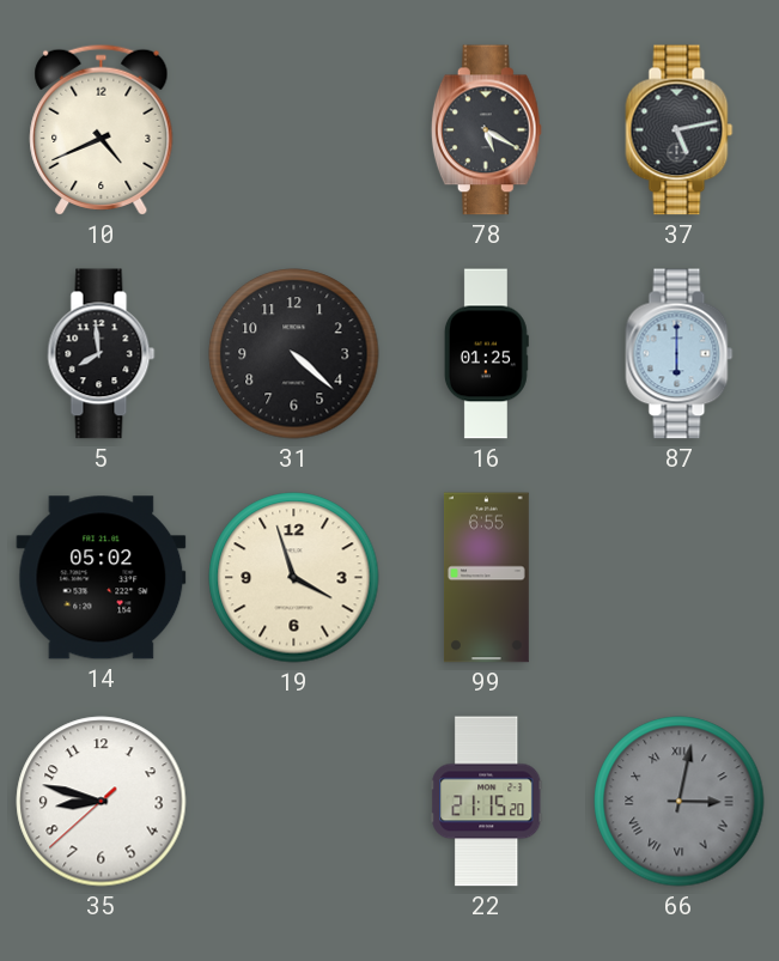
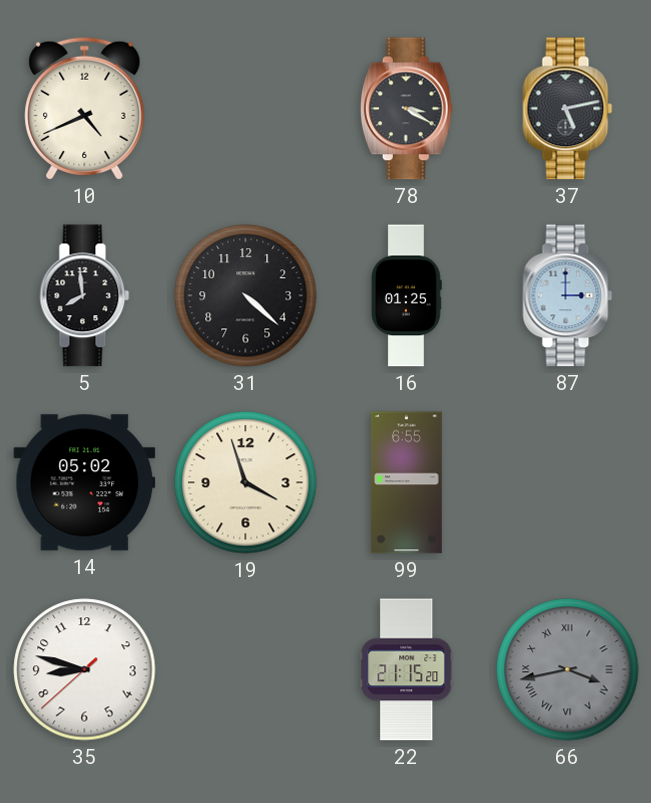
78: 5:20 -> 3:20
87: 6:00 -> 3:00
66: 3:02 -> 3:43
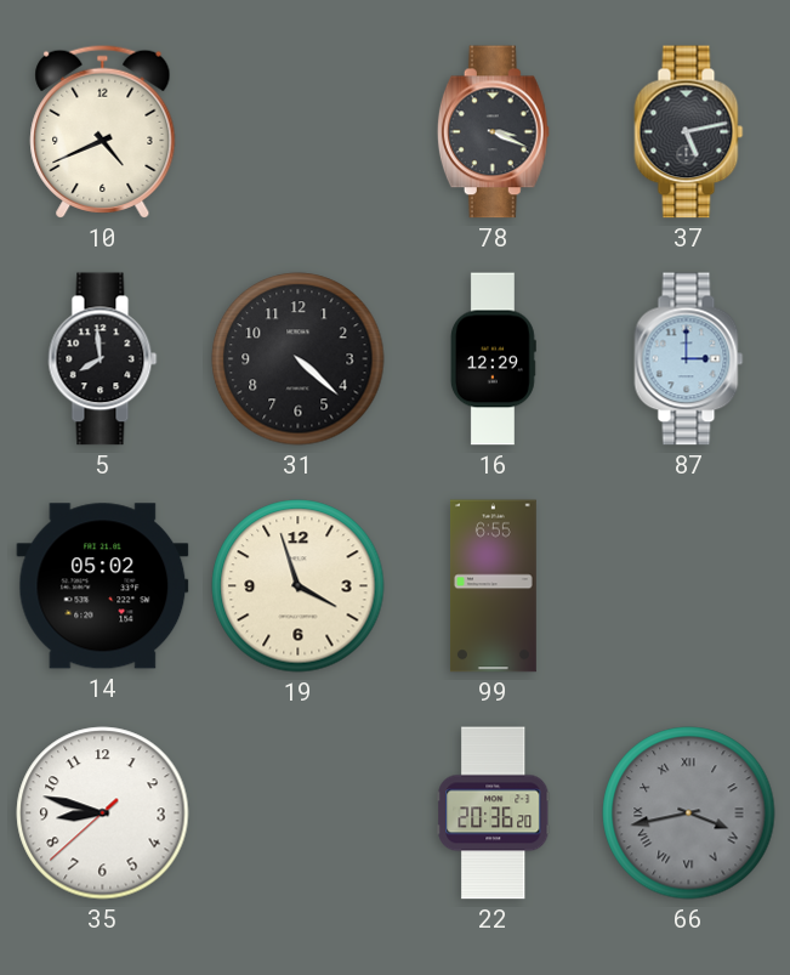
78: 3:20 -> 3:19
16: 01:25 -> 12:29
22: 21:15 -> 20:36
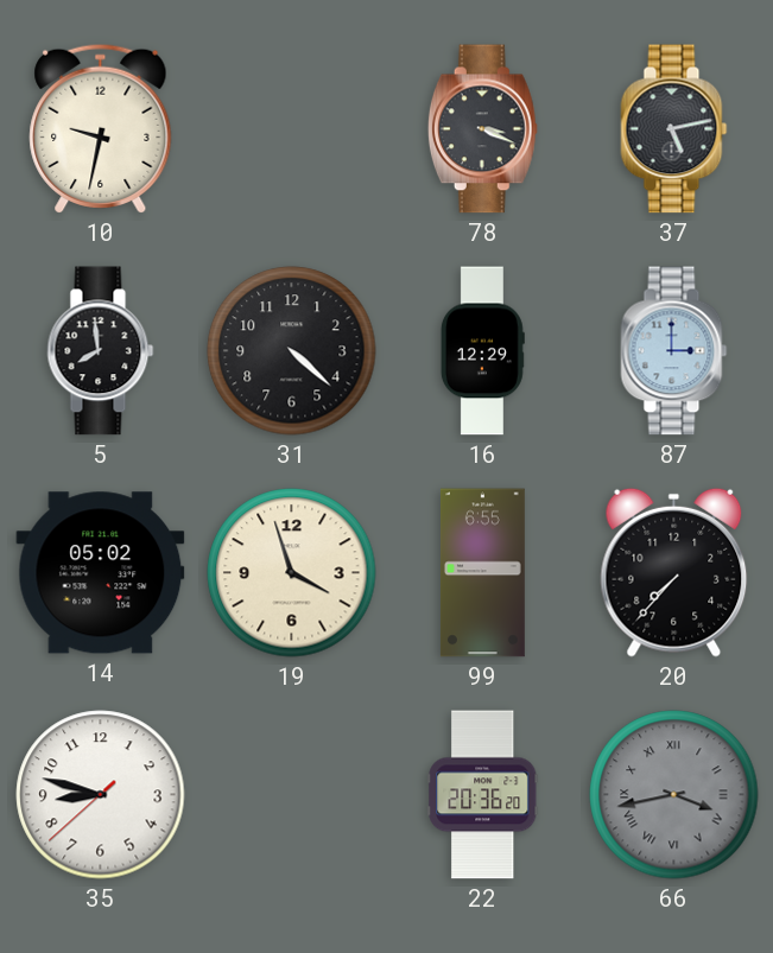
10: 4:41 -> 9:32
20: none -> 7:37
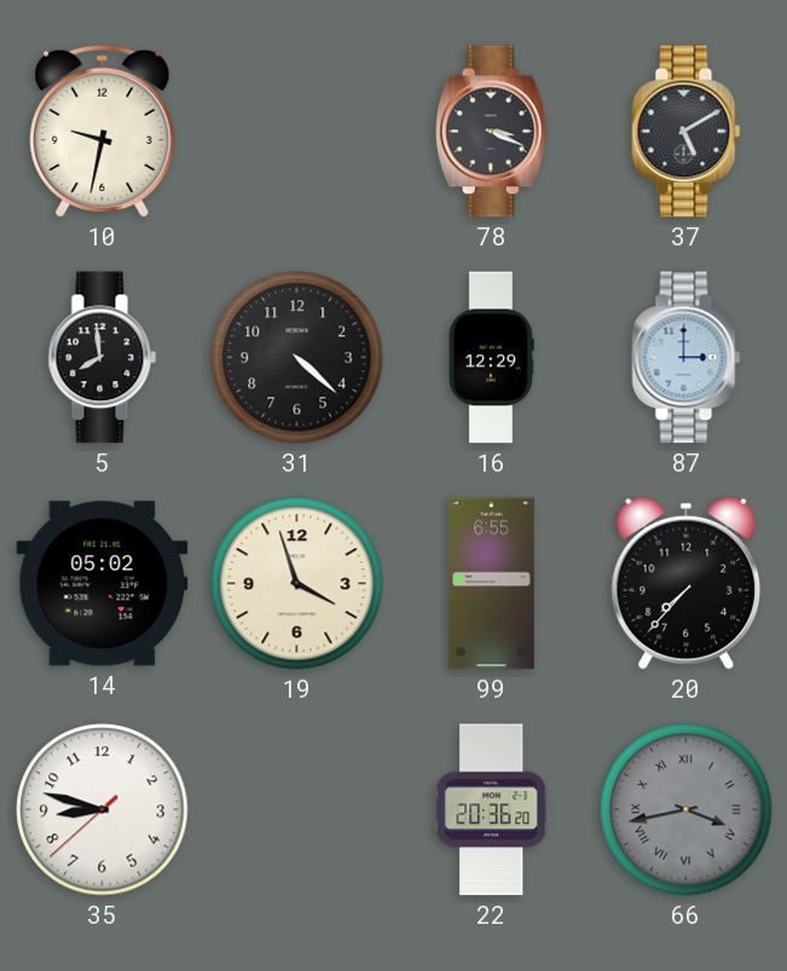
37: 5:13 -> 5:10
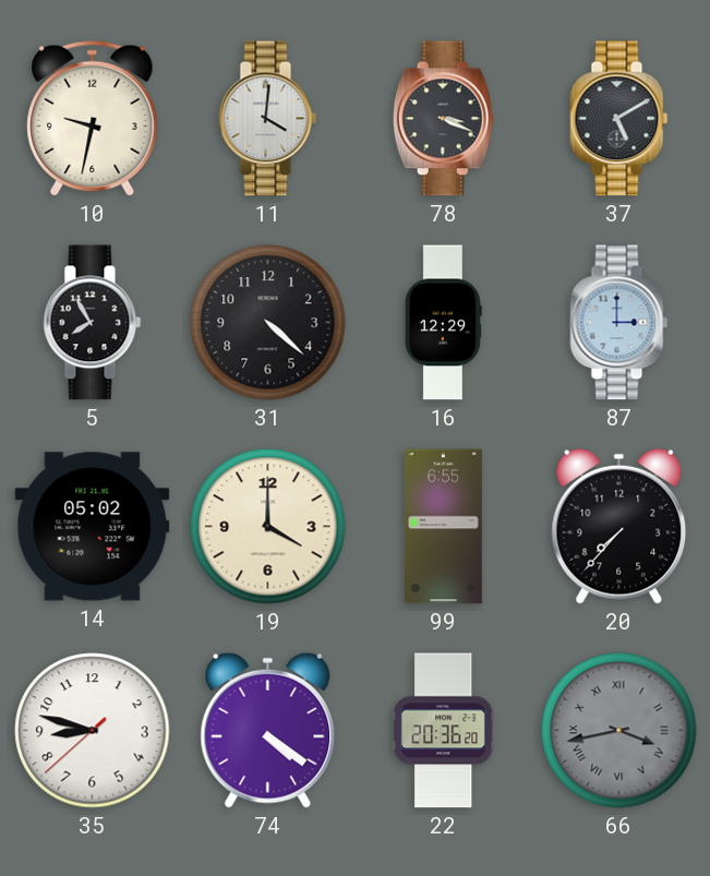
11: none -> 4:01
5: 7:59 -> 7:55
19: 3:57 -> 4:00
74: none -> 4:21
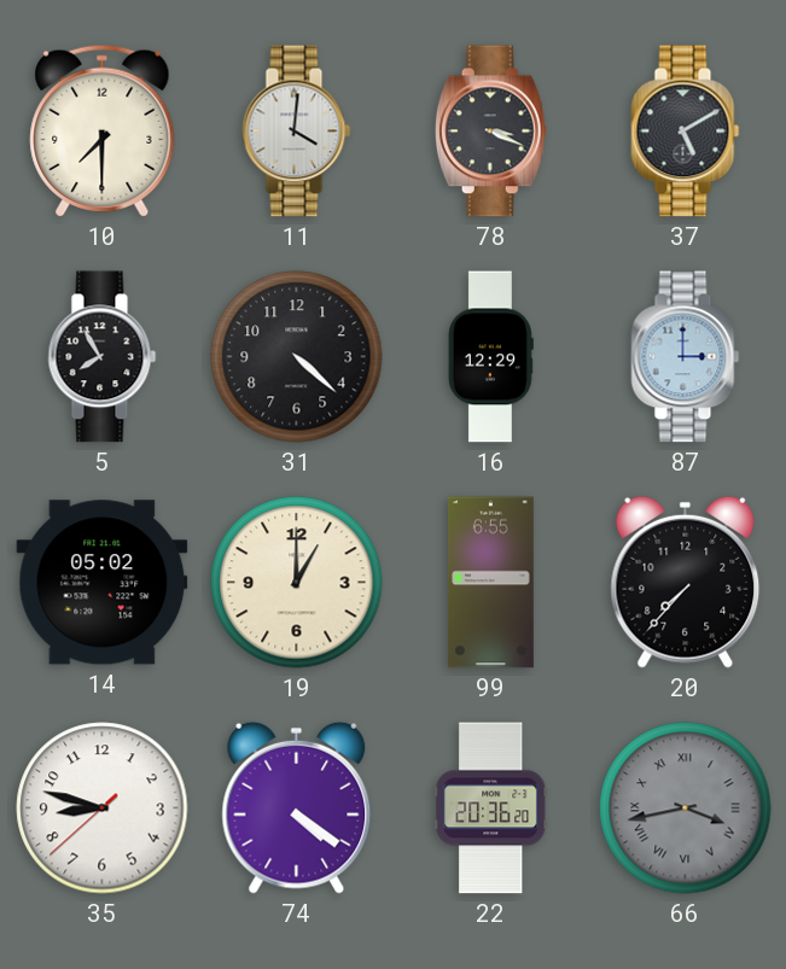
10: 9:32 -> 7:30
19: 4:00 -> 1:00
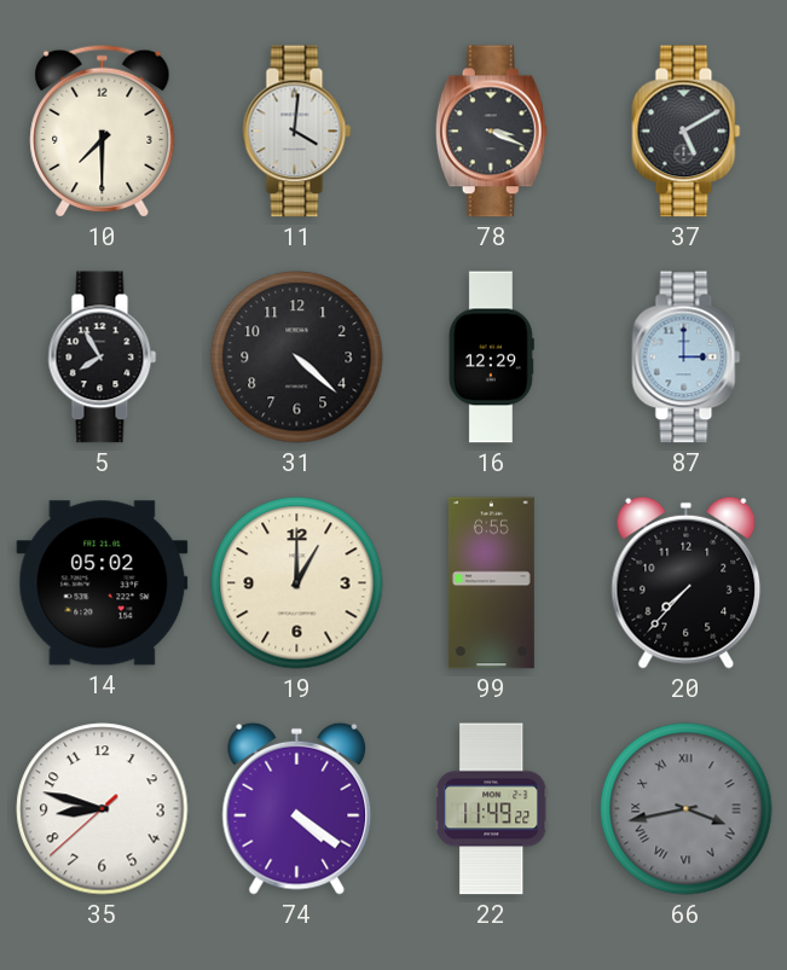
22: 20:36 -> 11:49
